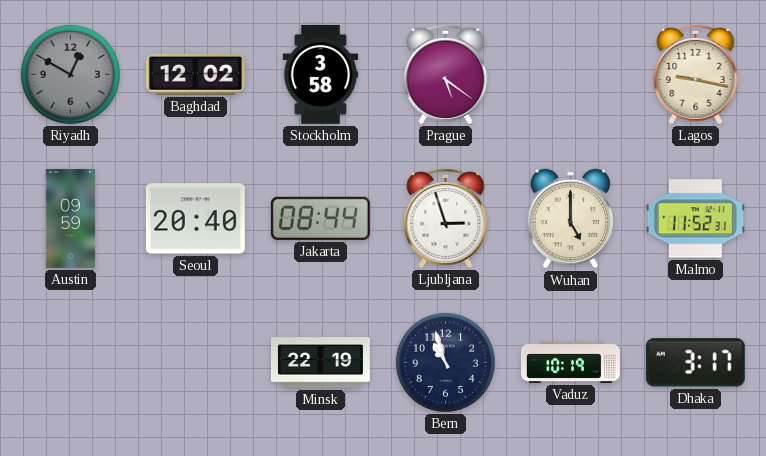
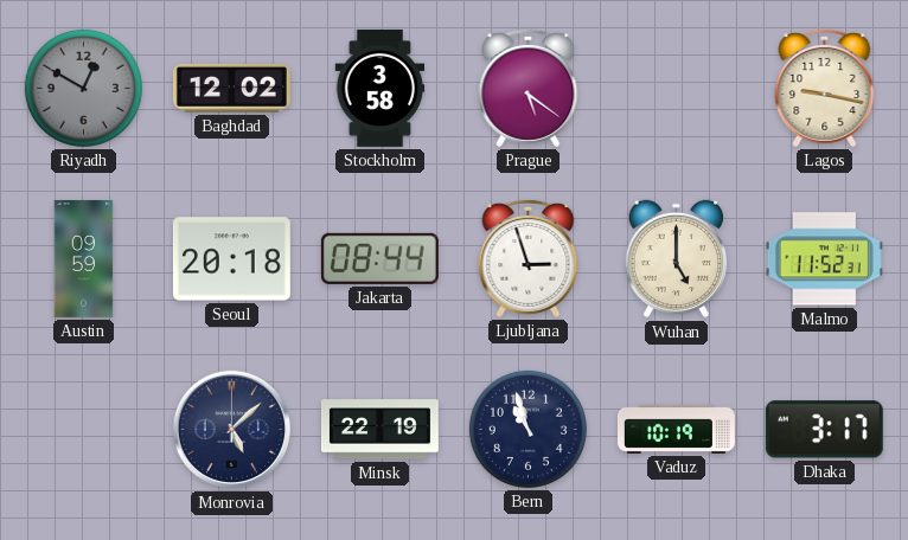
Seoul: 20:40 -> 20:18
Monrovia: none -> 5:08
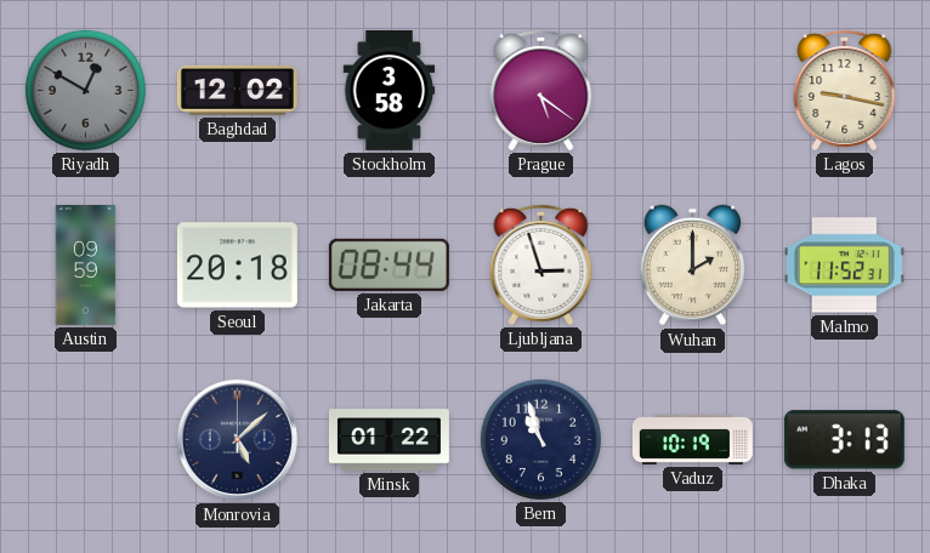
Wuhan: 5:00 -> 2:00
Minsk: 22:19 -> 01:22
Dhaka: 3:17 -> 3:13
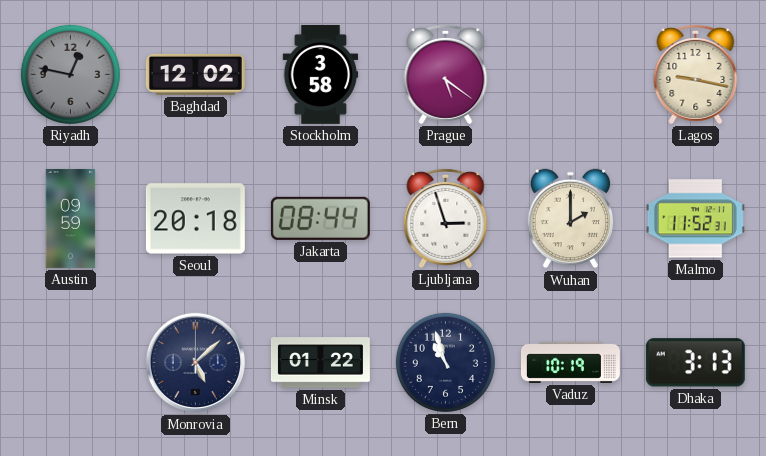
Riyadh: 12:50 -> 12:47
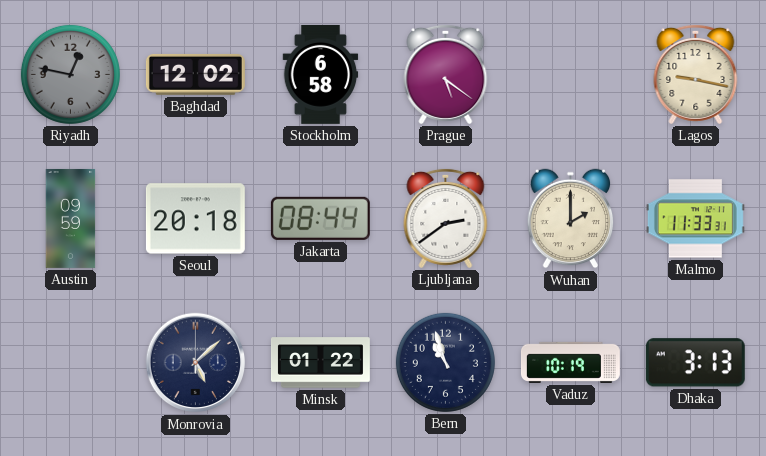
Stockholm: 3:58 -> 6:58
Ljubljana: 2:57 -> 2:39
Malmo: 11:52 -> 11:33
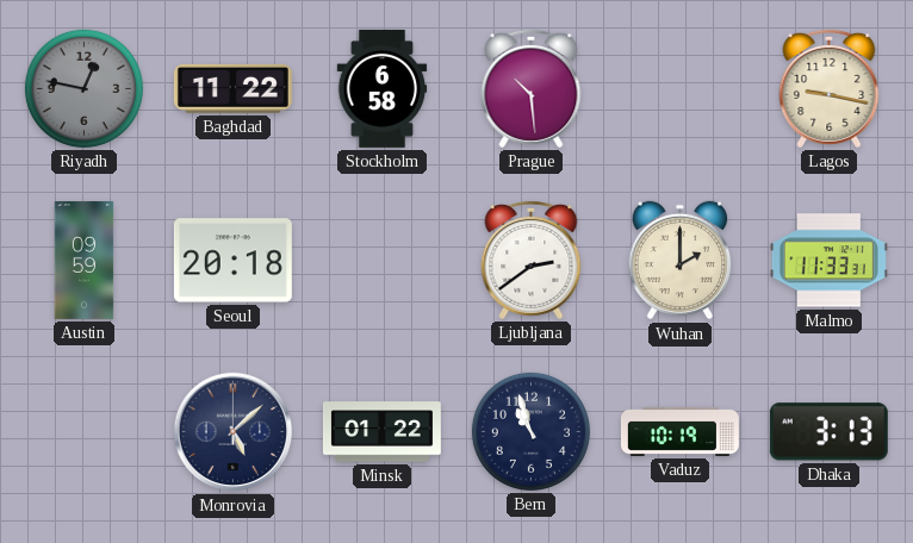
Baghdad: 12:02 -> 11:22
Prague: 5:21 -> 10:29
Jakarta: 08:44 -> none
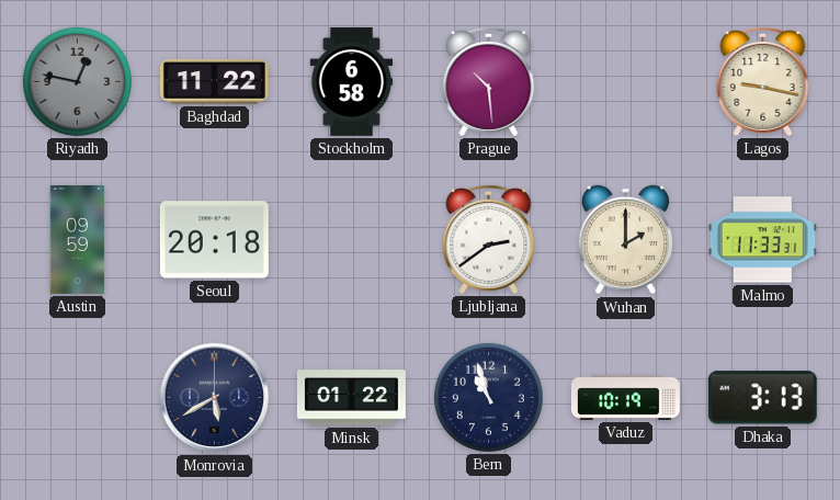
Monrovia: 5:08 -> 5:40
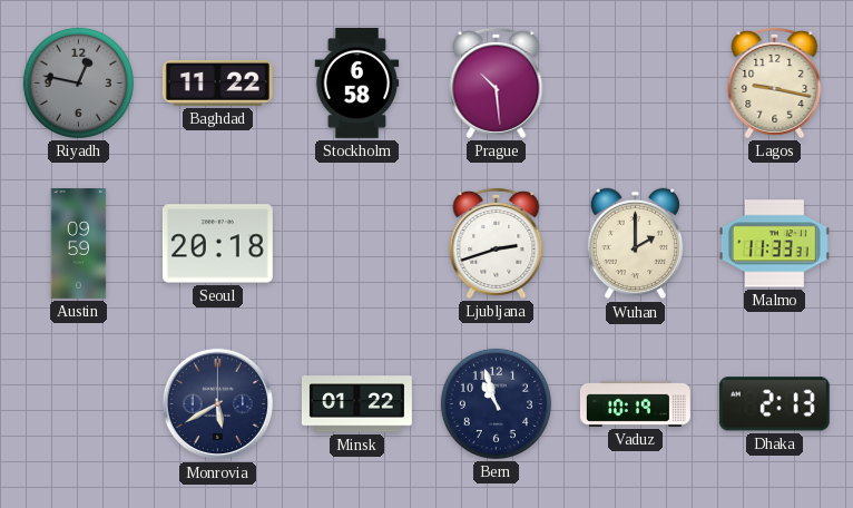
Ljubljana: 2:39 -> 2:42
Dhaka: 3:13 -> 2:13
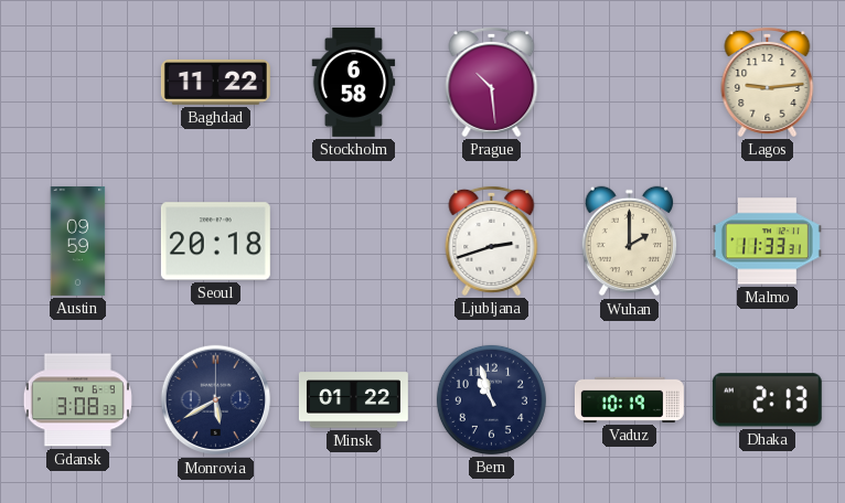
Riyadh: 12:47 -> none
Lagos: 9:17 -> 9:14
Gdansk: none -> 3:08
